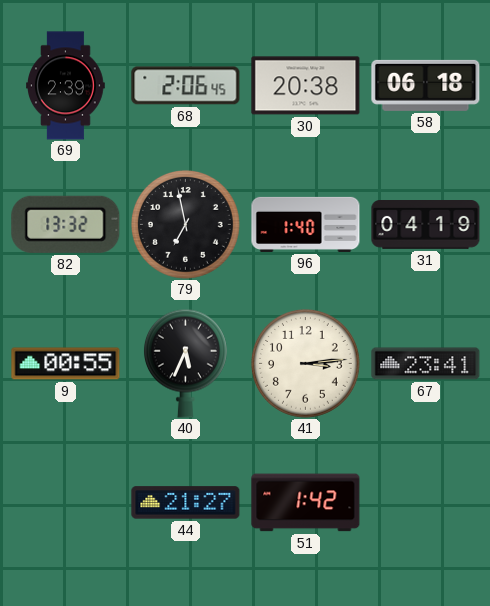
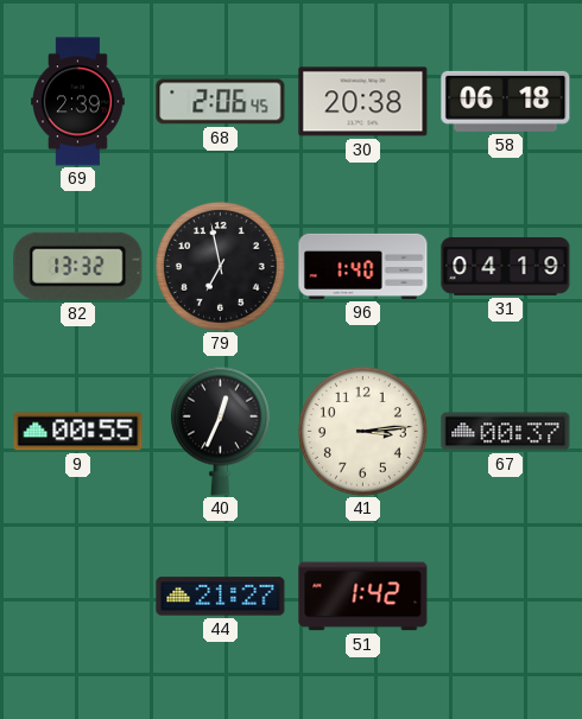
40: 5:34 -> 12:34
67: 23:41 -> 00:37
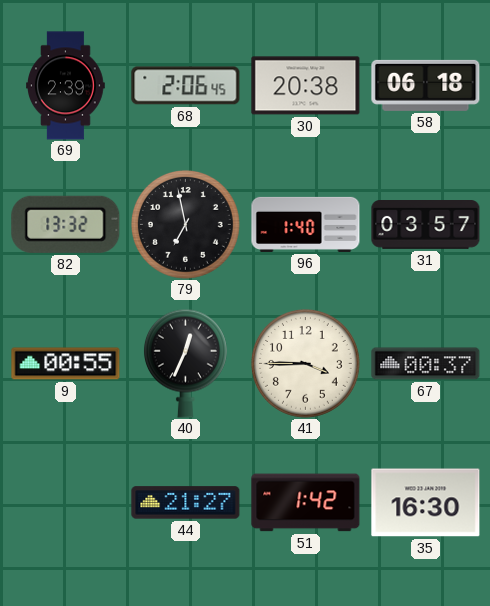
31: 04:19 -> 03:57
41: 3:14 -> 3:45
35: none -> 16:30
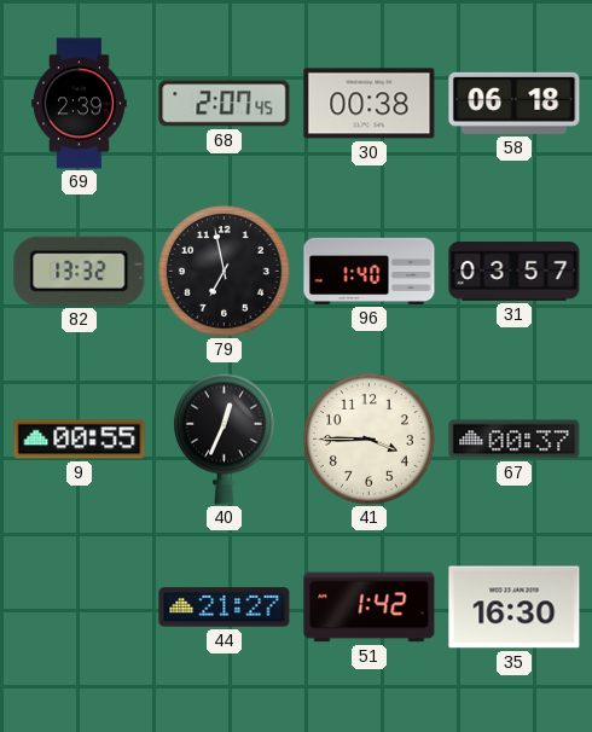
68: 2:06 -> 2:07
30: 20:38 -> 00:38
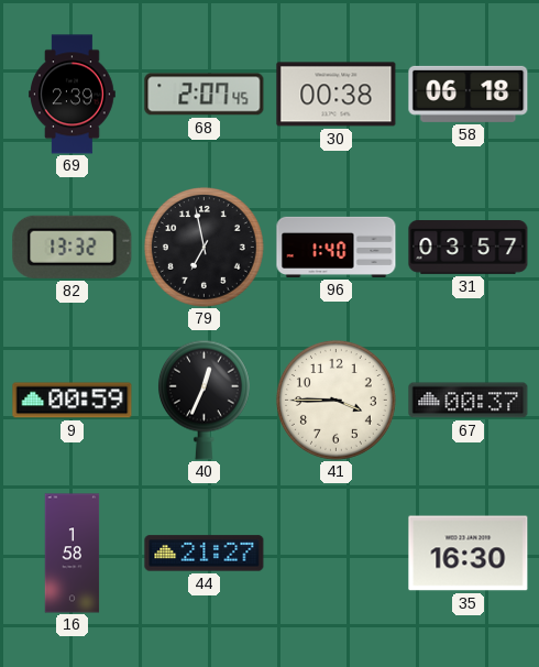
9: 00:55 -> 00:59
16: none -> 1:58
51: 1:42 -> none
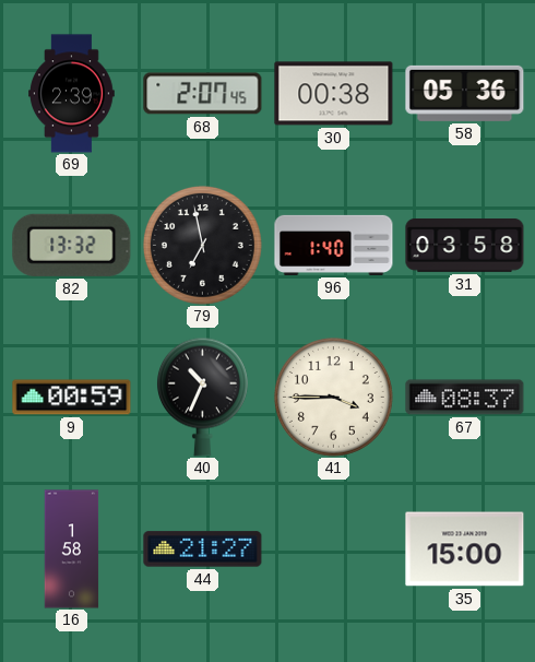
58: 06:18 -> 05:36
31: 03:57 -> 03:58
40: 12:34 -> 10:34
67: 00:37 -> 08:37
35: 16:30 -> 15:00
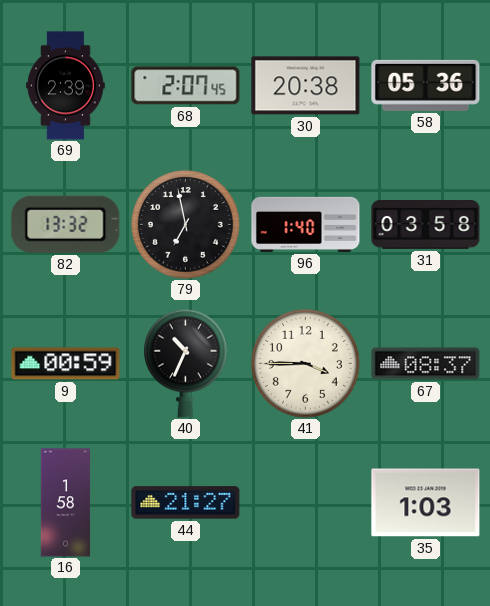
30: 00:38 -> 20:38
35: 15:00 -> 1:03
